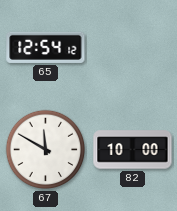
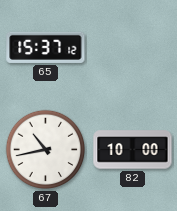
65: 12:54 -> 15:37
67: 11:50 -> 10:43
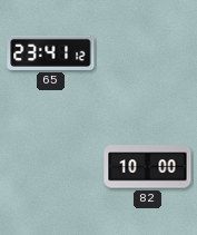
65: 15:37 -> 23:41
67: 10:43 -> none
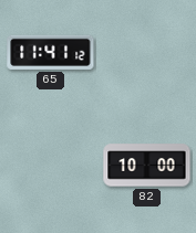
65: 23:41 -> 11:41
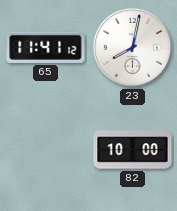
23: none -> 8:02
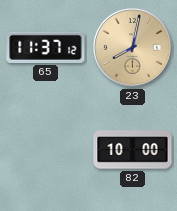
65: 11:41 -> 11:37
23 dial: white -> champagne
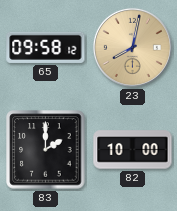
65: 11:37 -> 09:58
83: none -> 2:00
